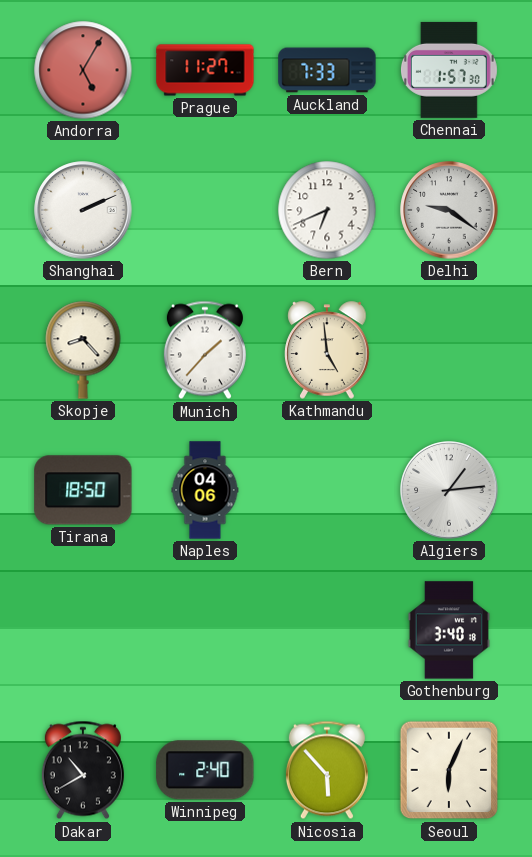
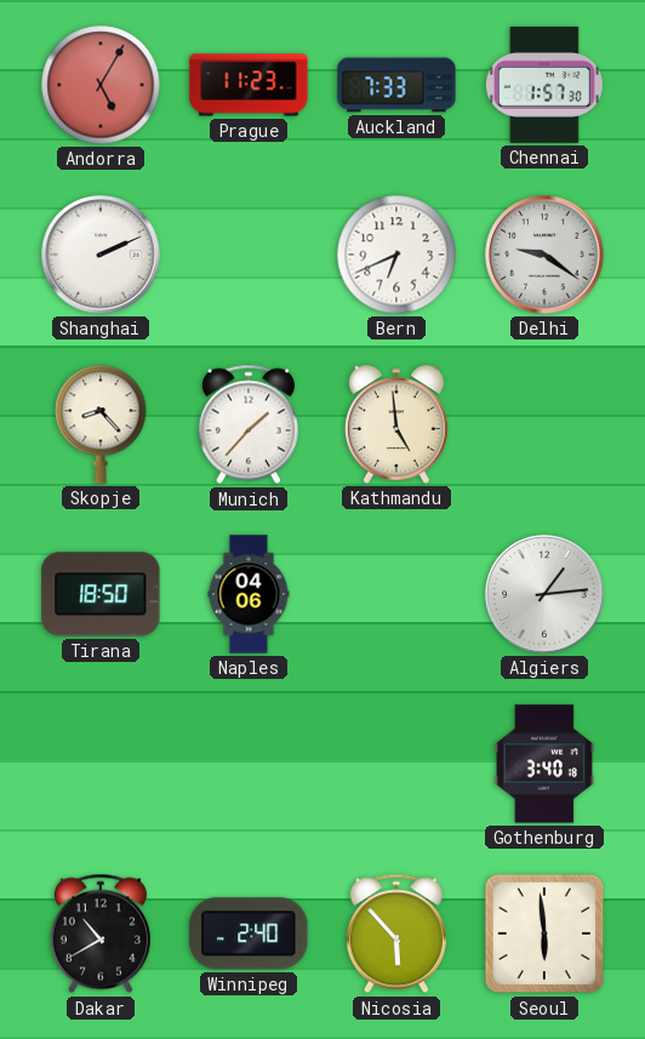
Prague: 11:27 -> 11:23
Seoul: 6:04 -> 5:59
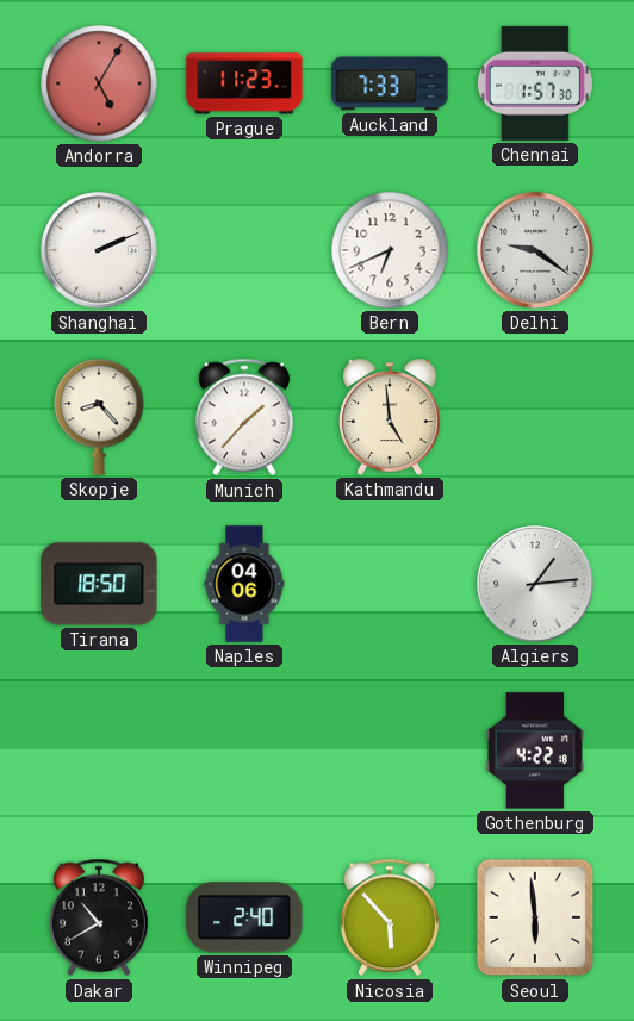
Gothenburg: 3:40 -> 4:22
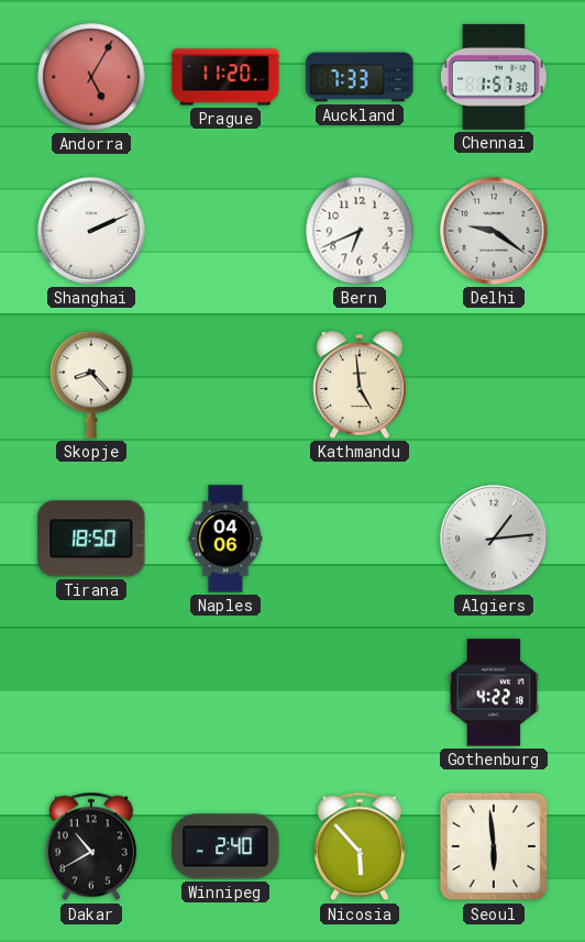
Prague: 11:23 -> 11:20
Munich: 1:37 -> none
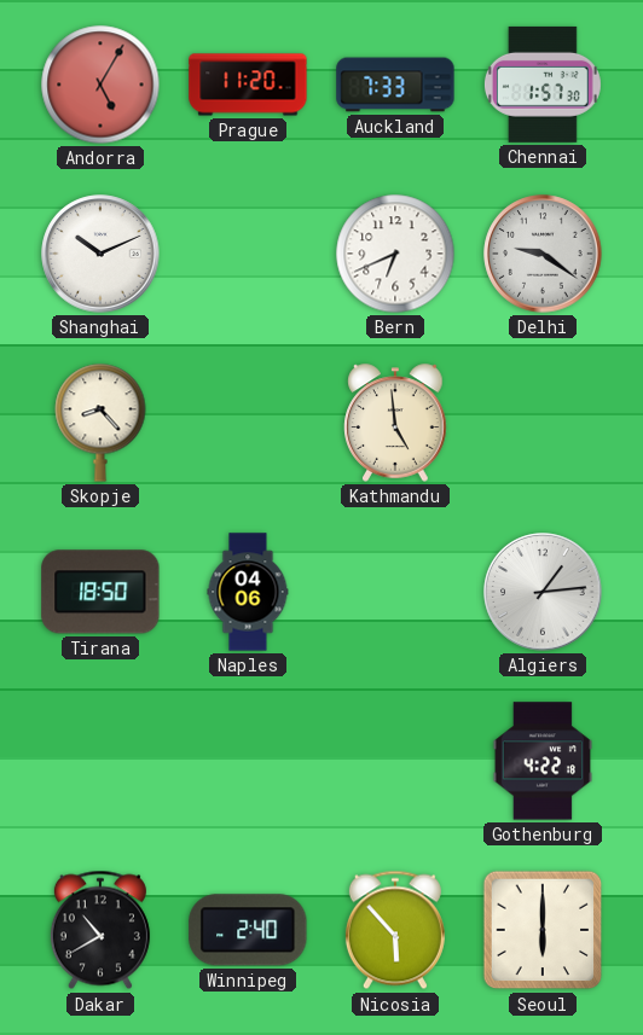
Shanghai: 2:11 -> 10:11
Seoul: 5:59 -> 6:00
